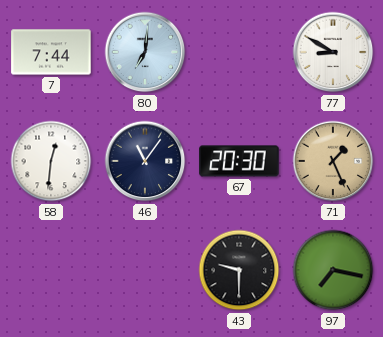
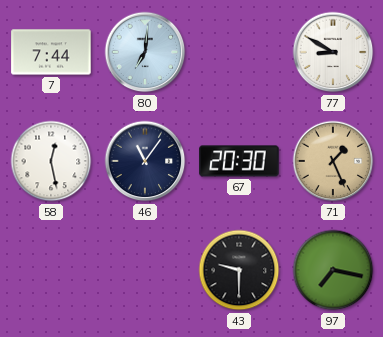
58: 12:31 -> 12:28
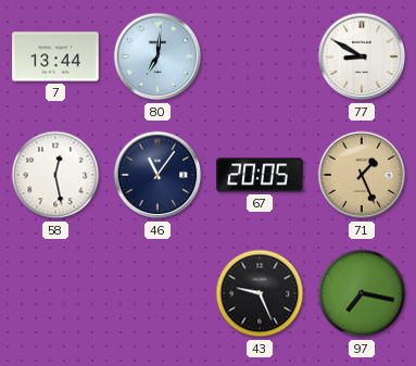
7: 7:44 -> 13:44
67: 20:30 -> 20:05
43: 9:30 -> 9:26
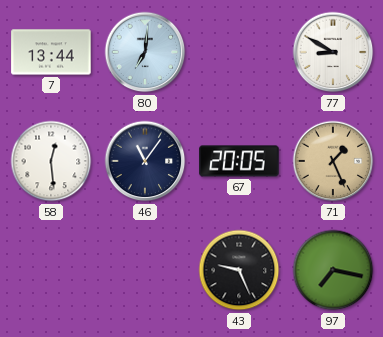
58: 12:28 -> 12:29
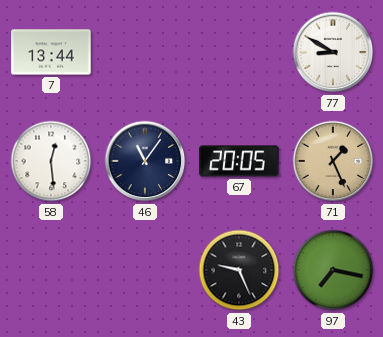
80: 7:01 -> none
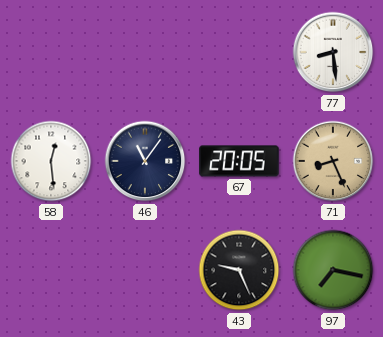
7: 13:44 -> none
77: 8:50 -> 8:29
71: 1:26 -> 8:26
